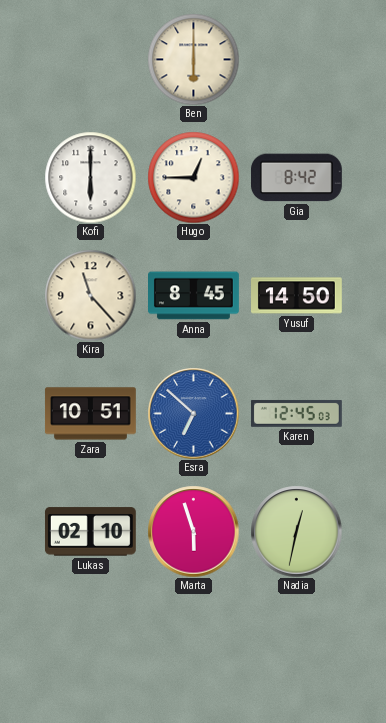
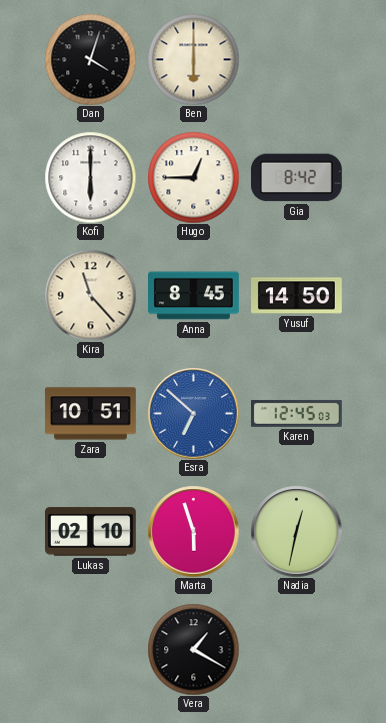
Dan: none -> 4:03
Vera: none -> 1:20
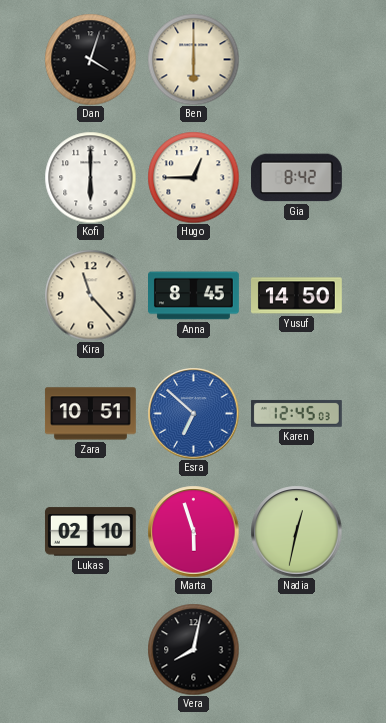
Vera: 1:20 -> 8:02
